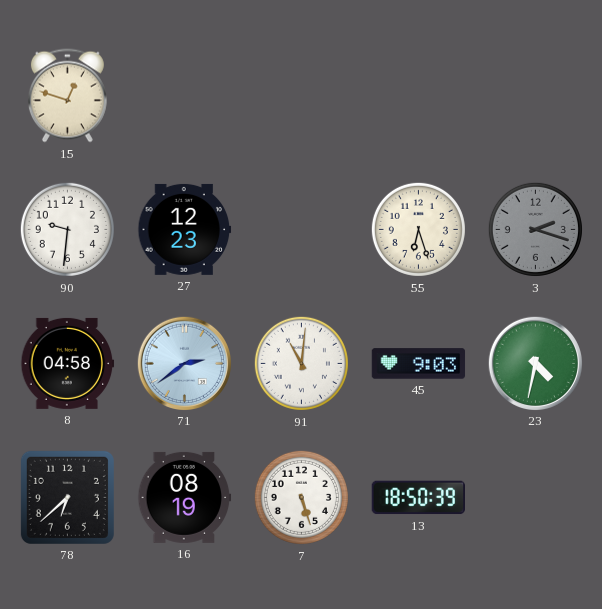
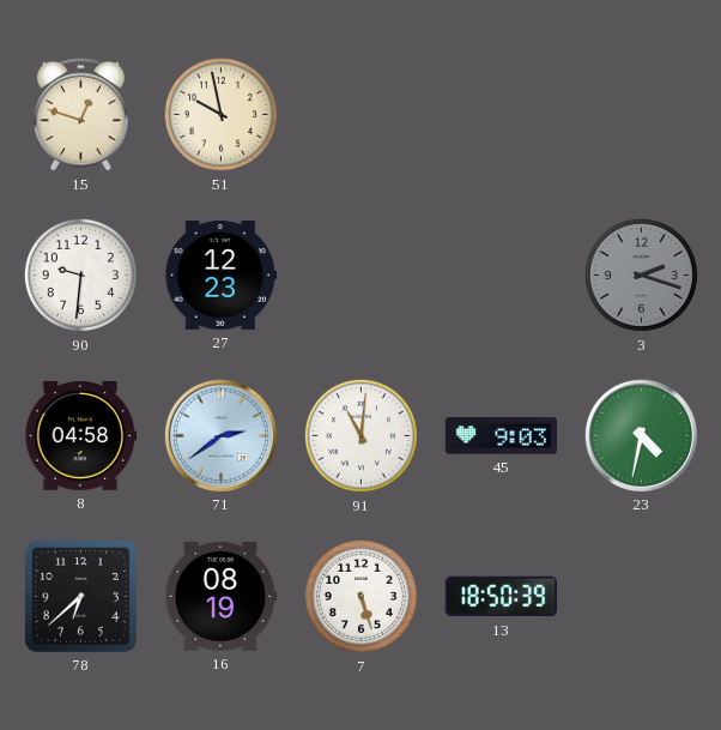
51: none -> 9:58
55: 6:27 -> none
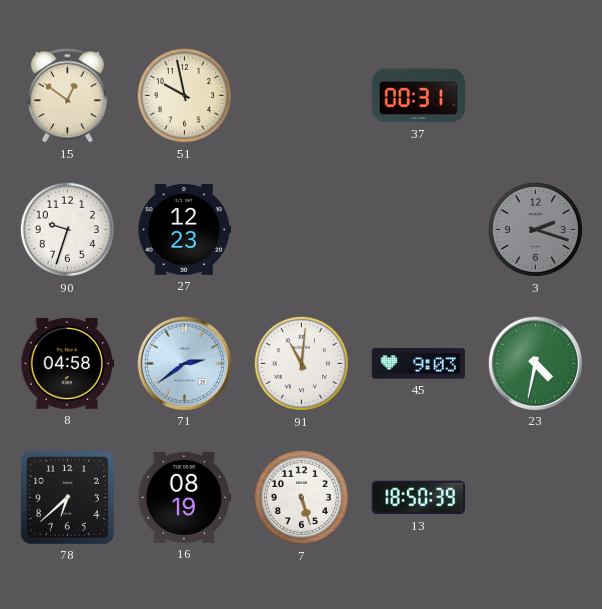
15: 12:48 -> 12:51
37: none -> 00:31
90: 9:31 -> 9:33
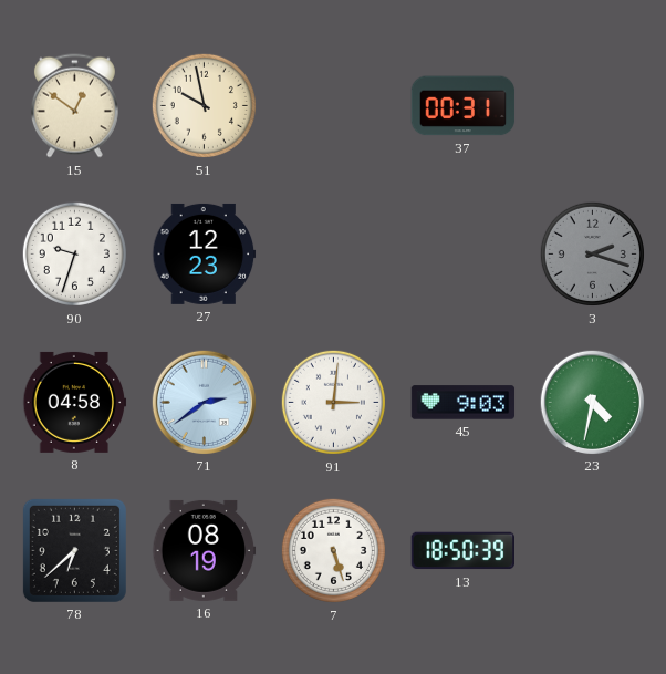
91: 11:01 -> 3:01
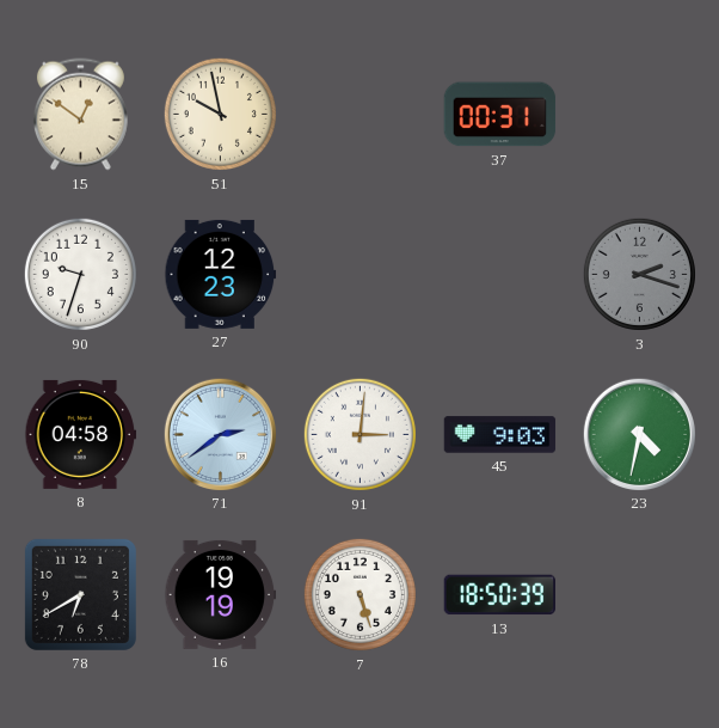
78: 6:38 -> 6:40
16: 08:19 -> 19:19
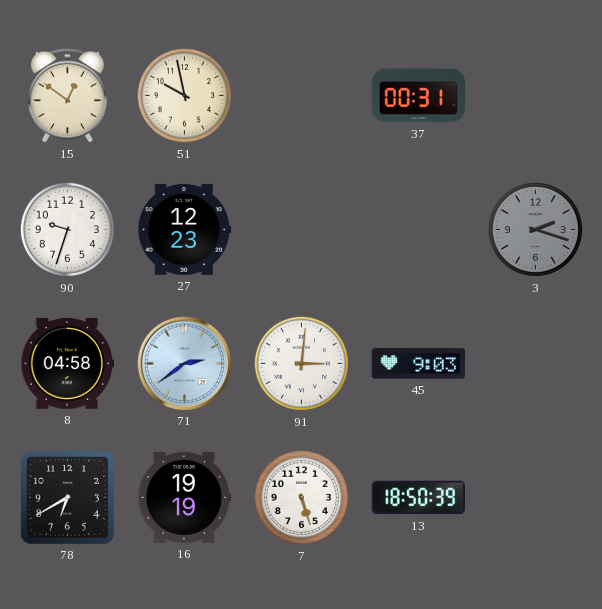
23: 4:32 -> none
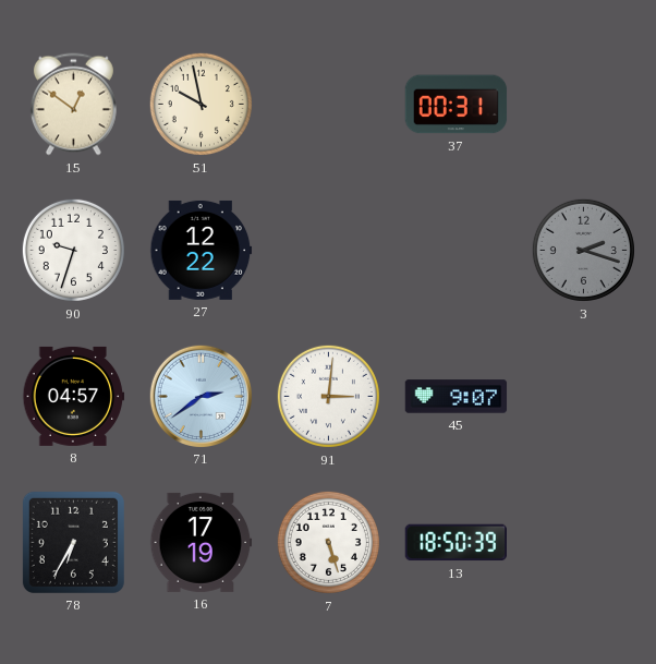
27: 12:23 -> 12:22
8: 04:58 -> 04:57
45: 9:03 -> 9:07
78: 6:40 -> 6:35
16: 19:19 -> 17:19
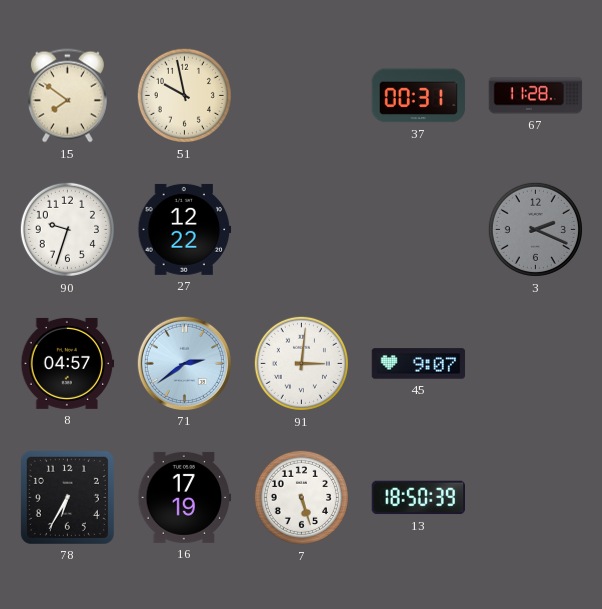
15: 12:51 -> 7:51
67: none -> 11:28
3: 2:18 -> 2:19
